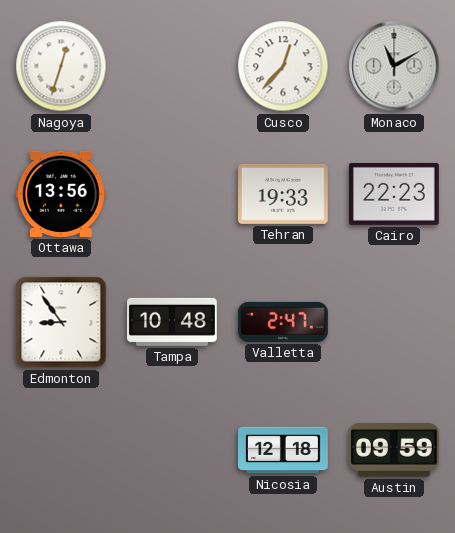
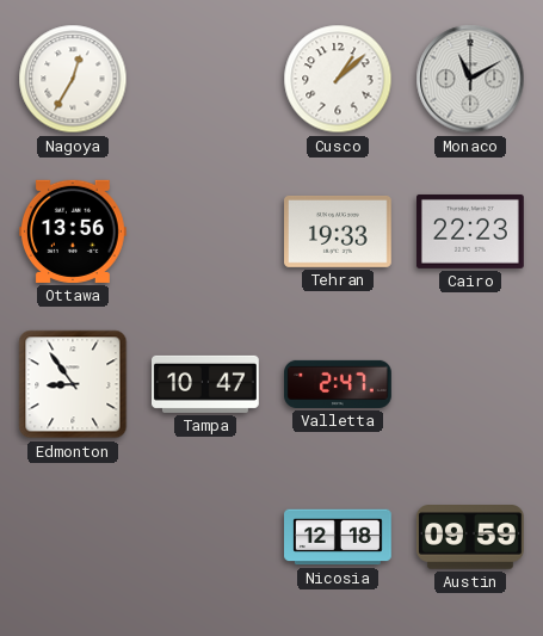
Nagoya: 12:33 -> 12:35
Cusco: 12:37 -> 1:08
Tampa: 10:48 -> 10:47
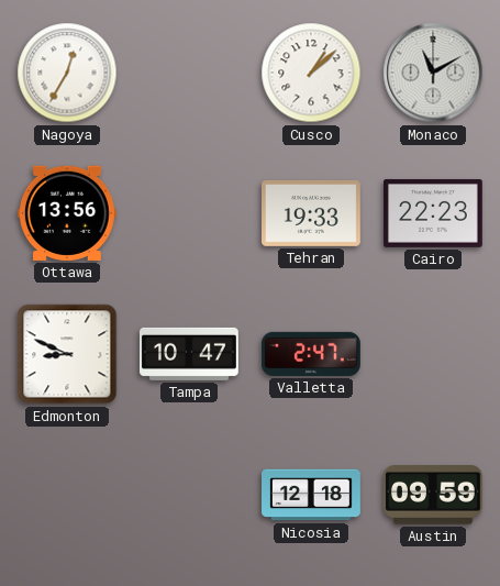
Edmonton: 8:54 -> 8:49
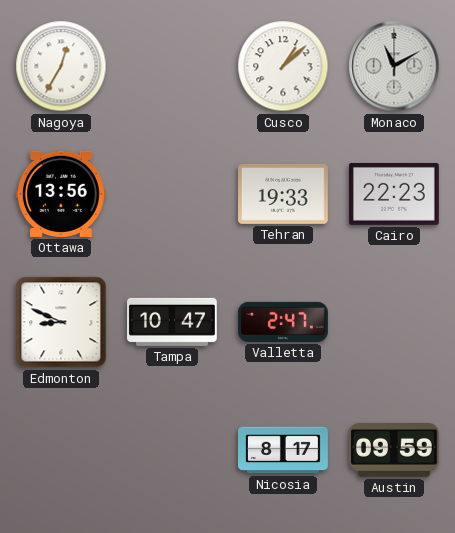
Nicosia: 12:18 -> 8:17
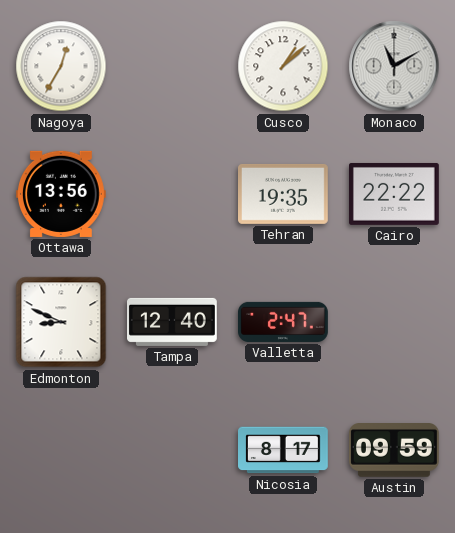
Tehran: 19:33 -> 19:35
Cairo: 22:23 -> 22:22
Tampa: 10:47 -> 12:40
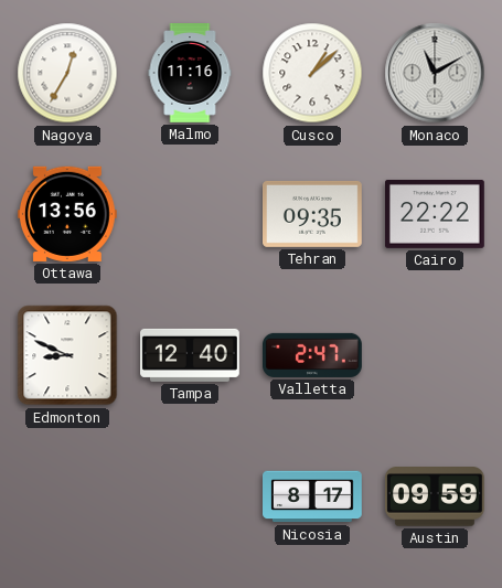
Malmo: none -> 11:16
Tehran: 19:35 -> 09:35
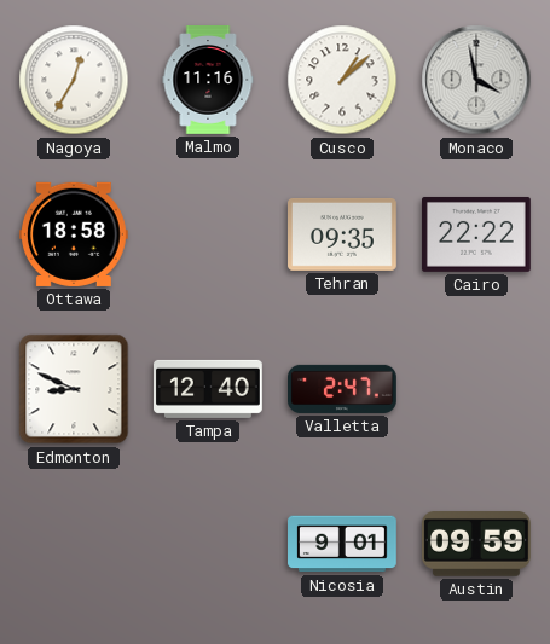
Monaco: 11:10 -> 3:58
Ottawa: 13:56 -> 18:58
Nicosia: 8:17 -> 9:01
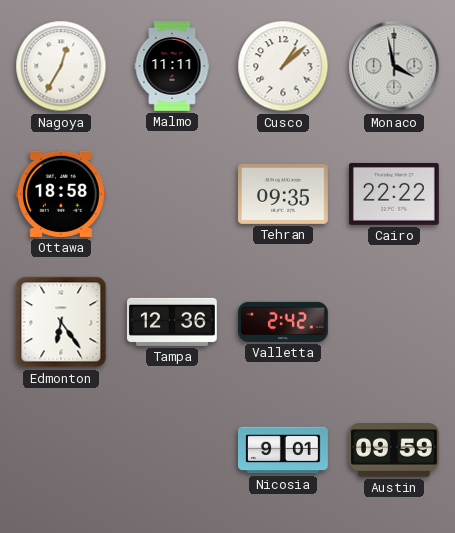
Malmo: 11:16 -> 11:11
Edmonton: 8:49 -> 6:24
Tampa: 12:40 -> 12:36
Valletta: 2:47 -> 2:42
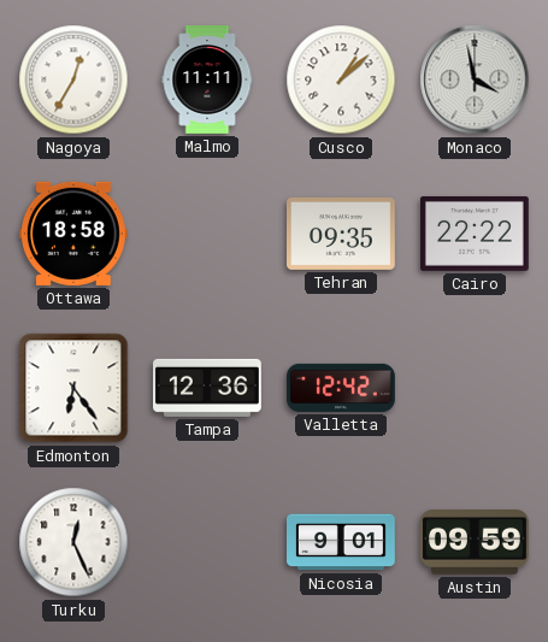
Valletta: 2:42 -> 12:42
Turku: none -> 12:26
